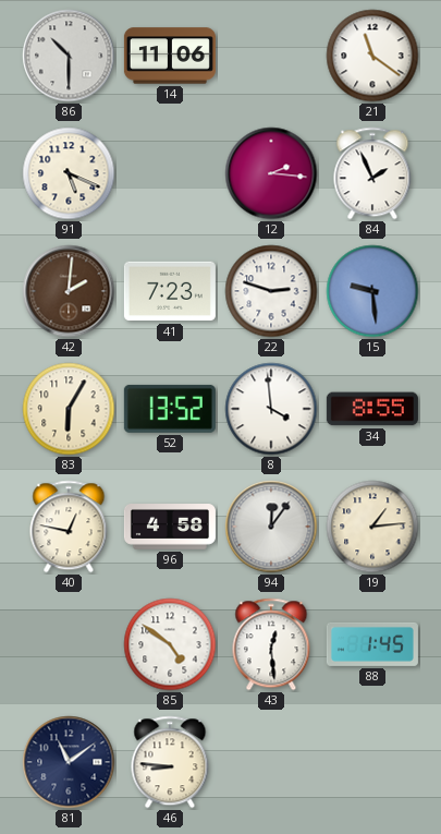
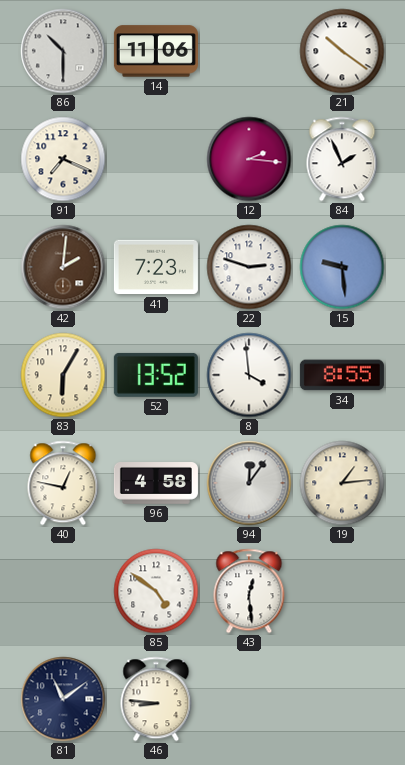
21: 11:21 -> 10:21
91: 5:19 -> 7:19
88: 1:45 -> none
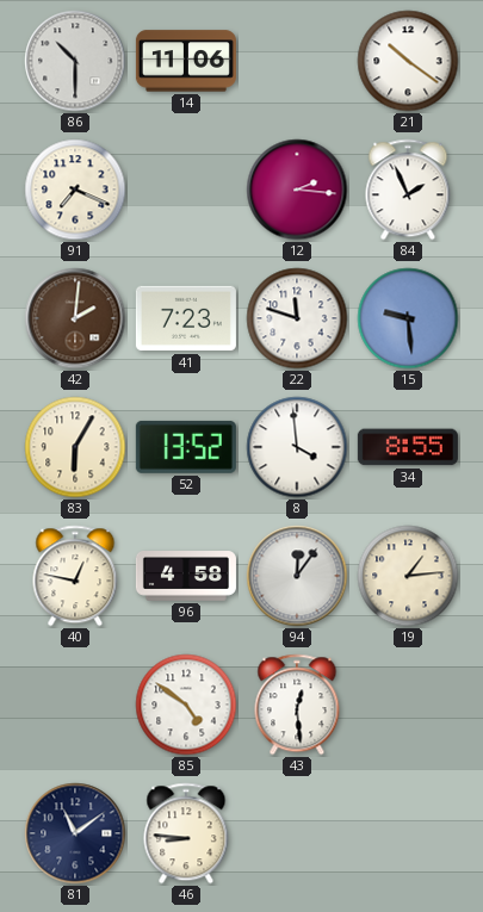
22: 2:48 -> 11:48
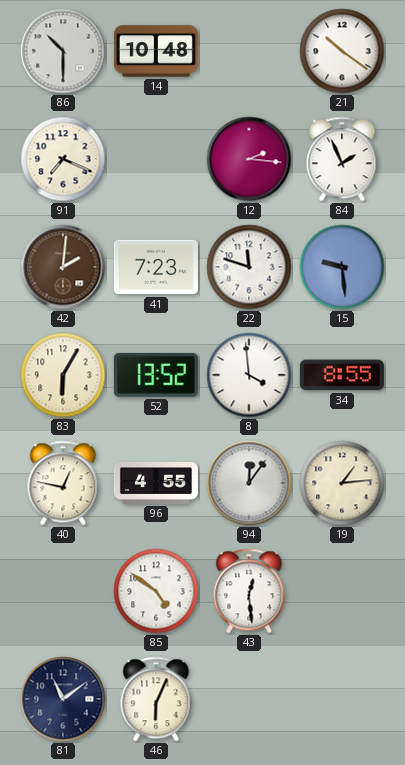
14: 11:06 -> 10:48
96: 4:58 -> 4:55
46: 8:46 -> 6:04
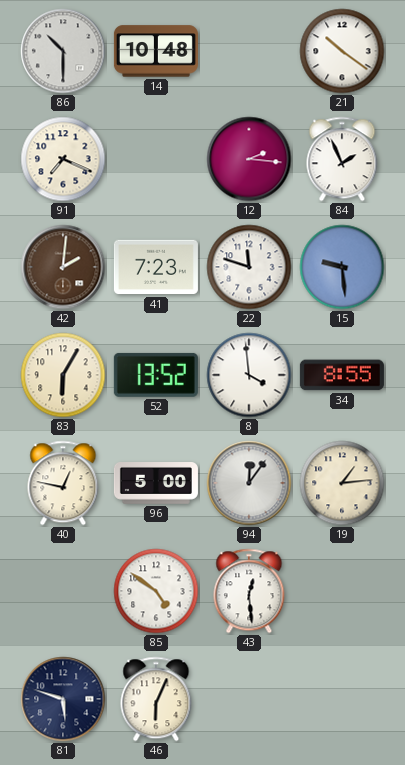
96: 4:55 -> 5:00
81: 11:09 -> 5:48
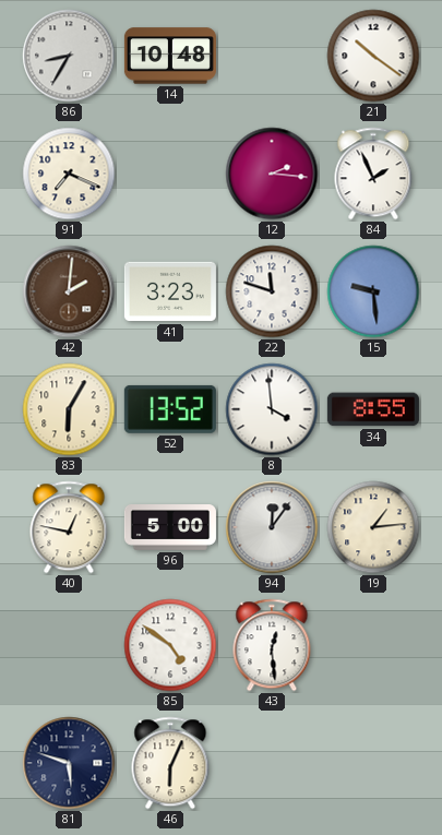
86: 10:30 -> 8:35
41: 7:23 -> 3:23
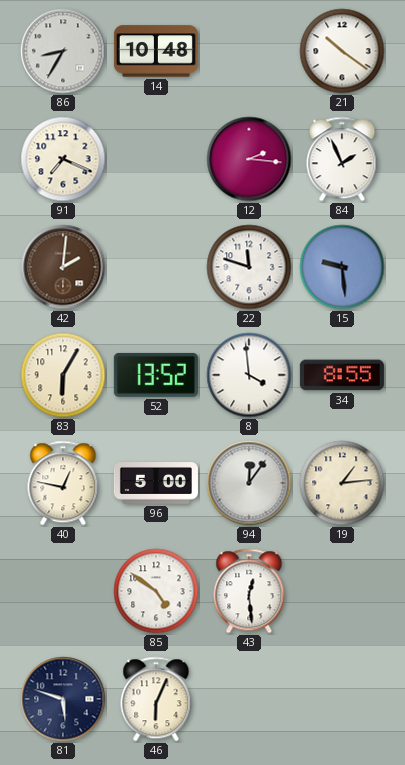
41: 3:23 -> none
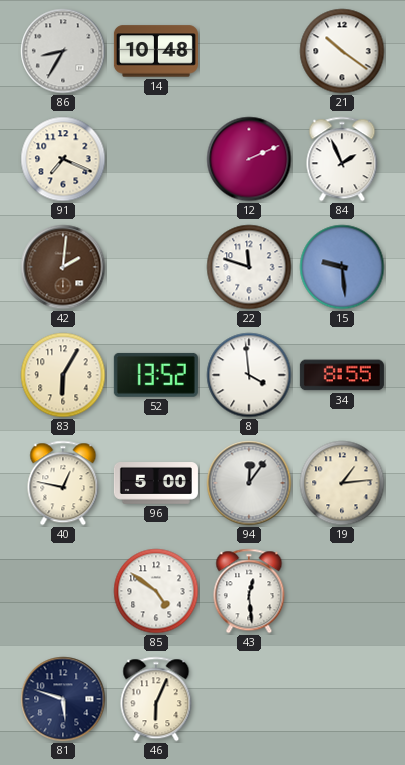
12: 2:16 -> 2:11
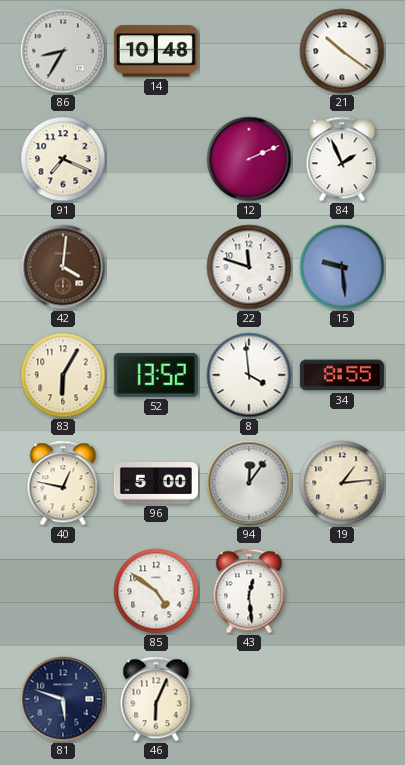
42: 2:01 -> 4:01
